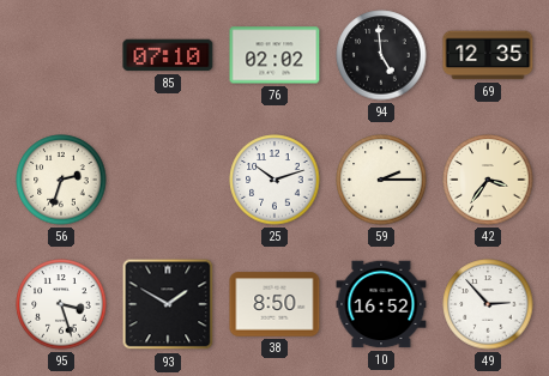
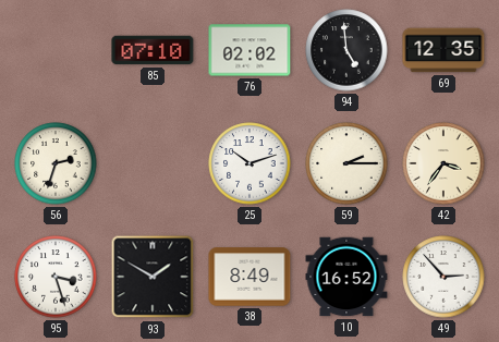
38: 8:50 -> 8:49
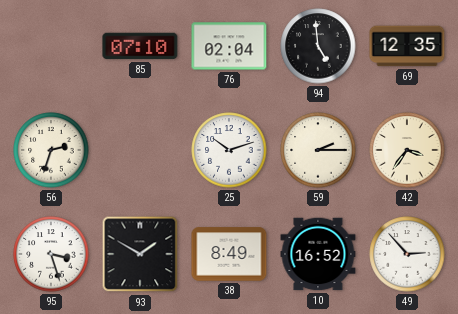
76: 02:02 -> 02:04
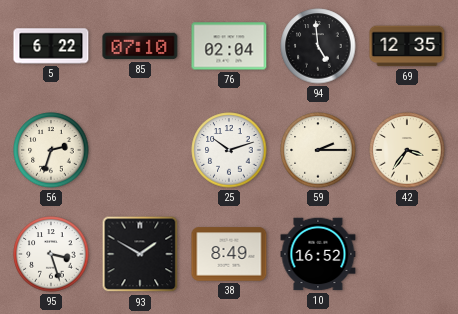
5: none -> 6:22
49: 2:53 -> none
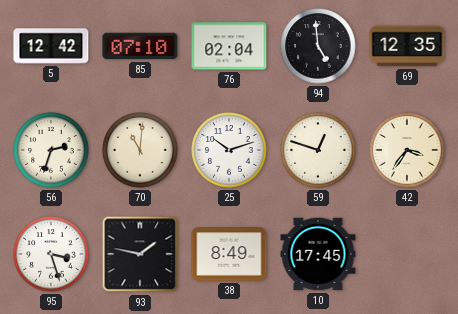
5: 6:22 -> 12:42
70: none -> 11:01
59: 2:15 -> 12:48
93: 1:50 -> 1:47
10: 16:52 -> 17:45
